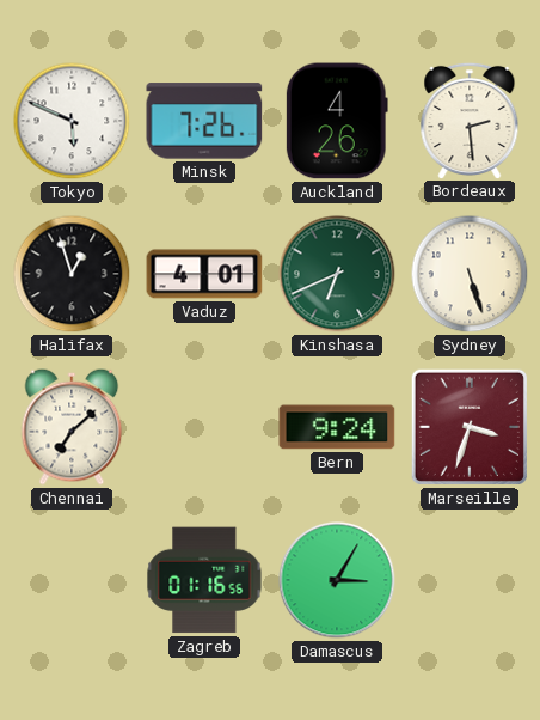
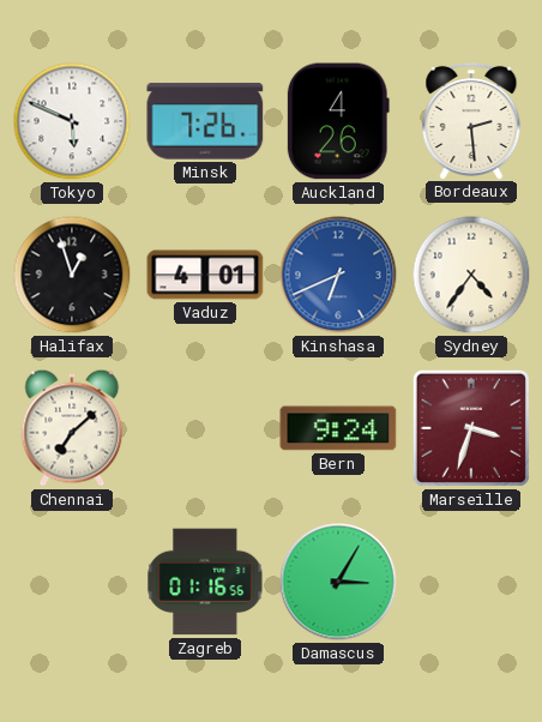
Kinshasa dial: green -> blue
Sydney: 5:27 -> 4:36
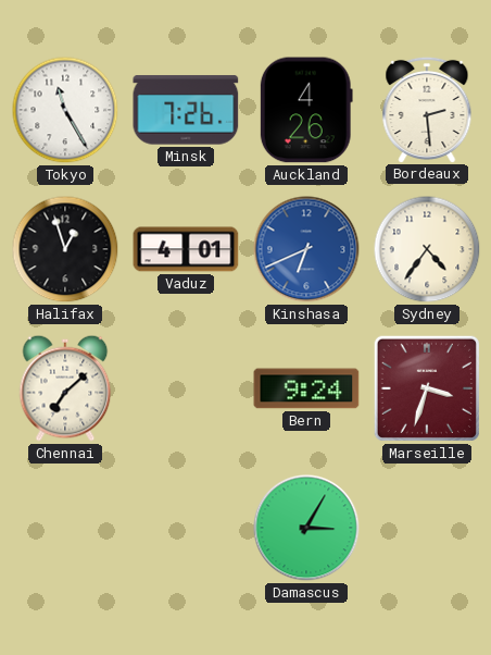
Tokyo: 5:49 -> 11:25
Zagreb: 01:16 -> none
